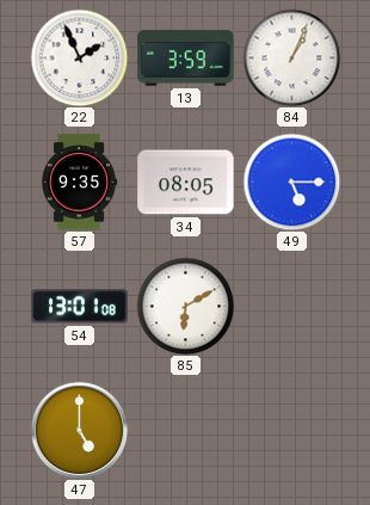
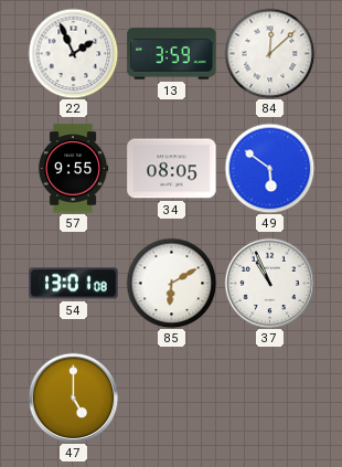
84: 1:04 -> 12:08
57: 9:35 -> 9:55
49: 5:15 -> 5:51
37: none -> 10:56
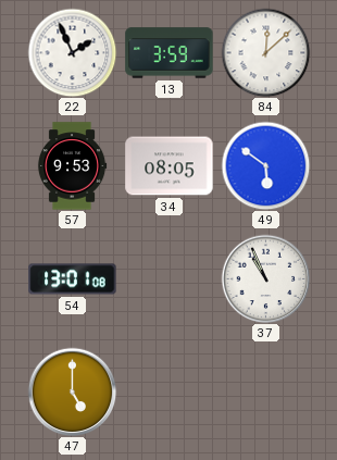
57: 9:55 -> 9:53
85: 6:10 -> none
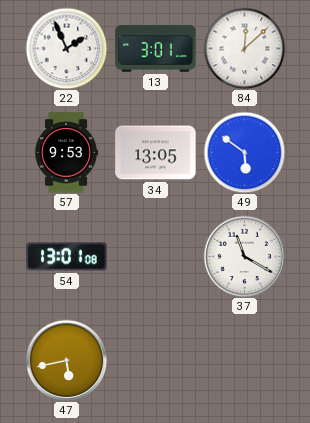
13: 3:59 -> 3:01
34: 08:05 -> 13:05
37: 10:56 -> 11:20
47: 5:00 -> 5:43
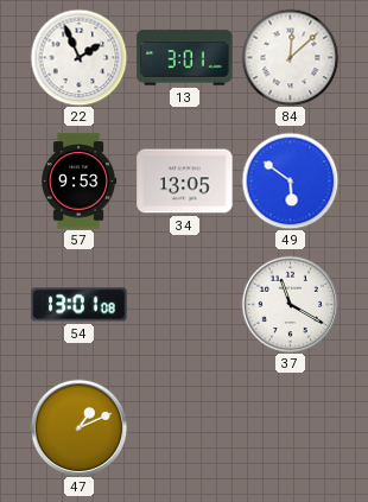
47: 5:43 -> 1:11
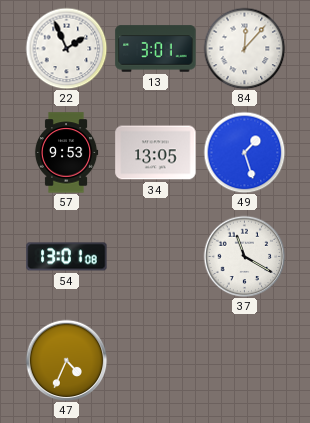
84: 12:08 -> 12:07
49: 5:51 -> 1:27
47: 1:11 -> 4:34
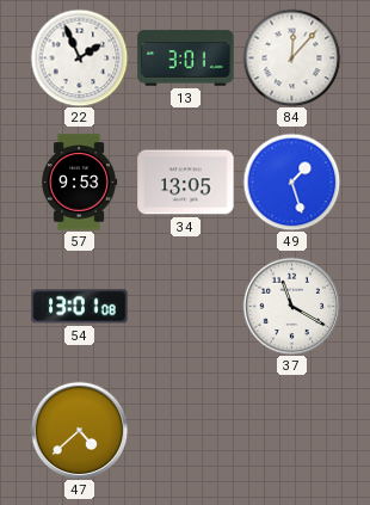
47: 4:34 -> 4:38
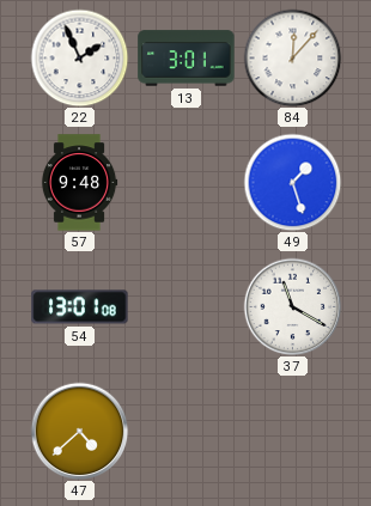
57: 9:53 -> 9:48
34: 13:05 -> none
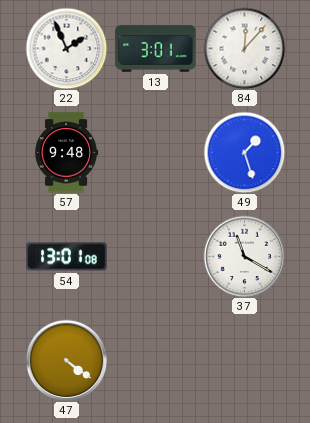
47: 4:38 -> 4:21
